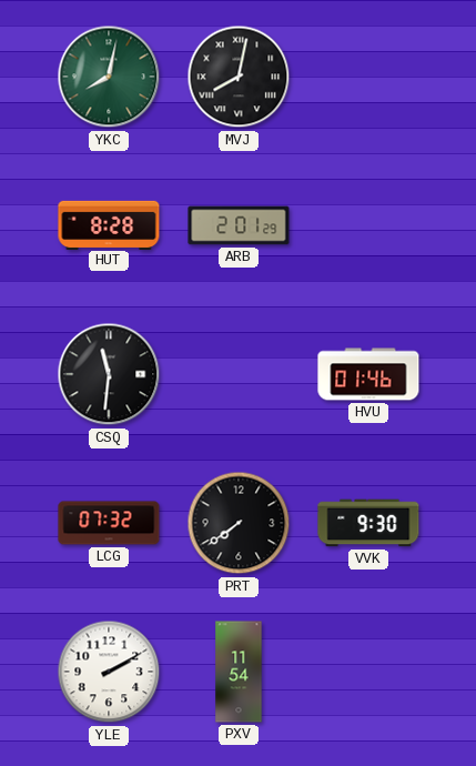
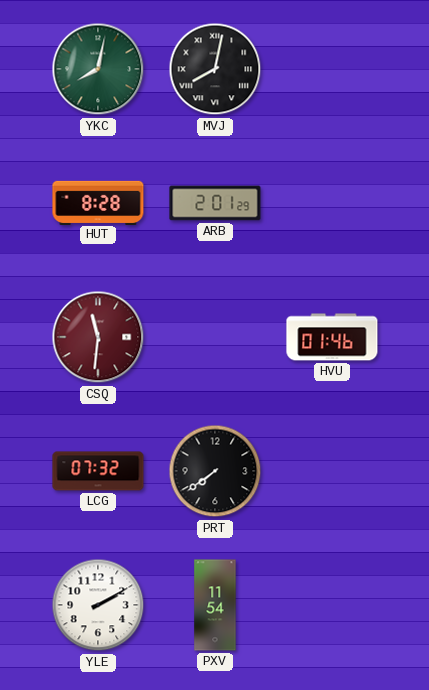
CSQ dial: black -> burgundy
VVK: 9:30 -> none
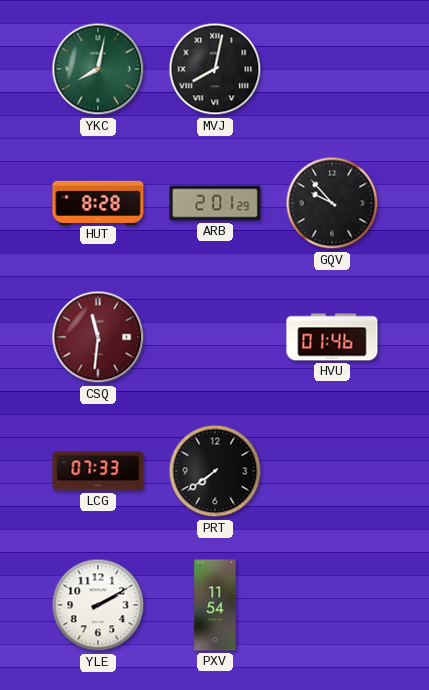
GQV: none -> 9:53
LCG: 07:32 -> 07:33
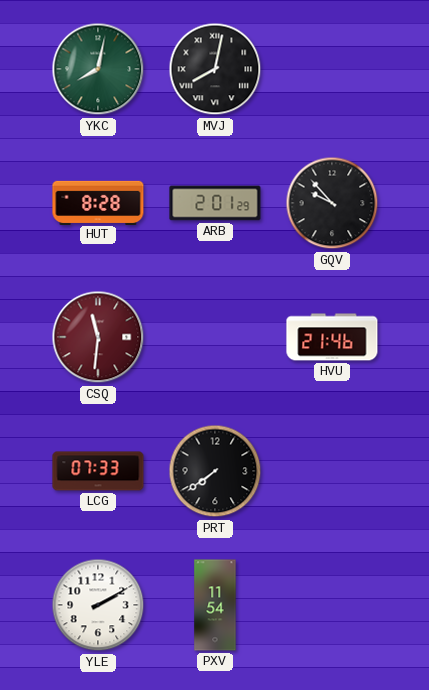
HVU: 01:46 -> 21:46
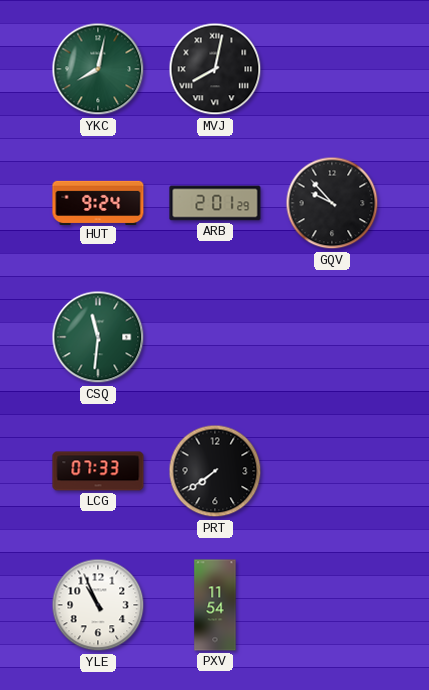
HUT: 8:28 -> 9:24
CSQ dial: burgundy -> green
HVU: 21:46 -> none
YLE: 2:10 -> 10:56
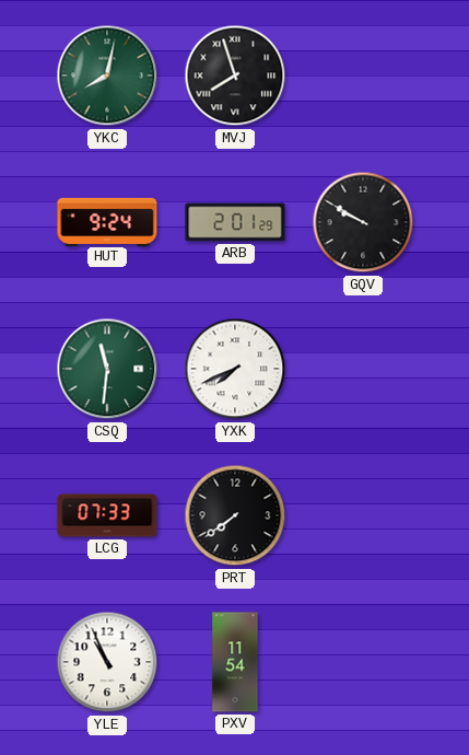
MVJ: 8:02 -> 7:57
GQV: 9:53 -> 9:50
YXK: none -> 7:41
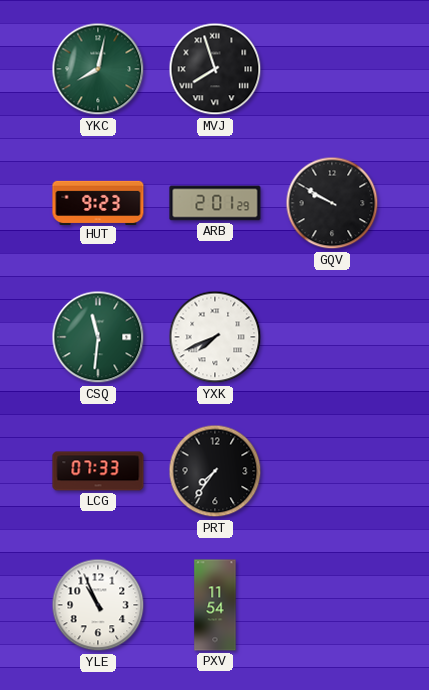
HUT: 9:24 -> 9:23
PRT: 7:39 -> 7:36
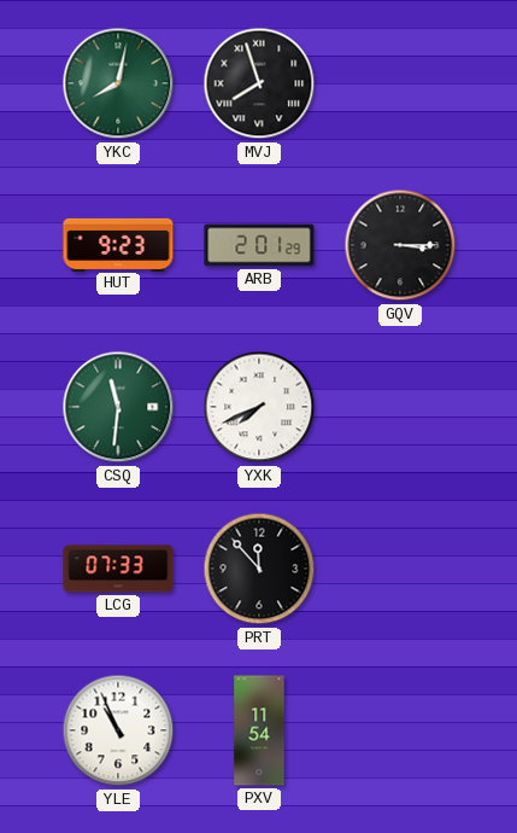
GQV: 9:50 -> 3:15
PRT: 7:36 -> 11:53
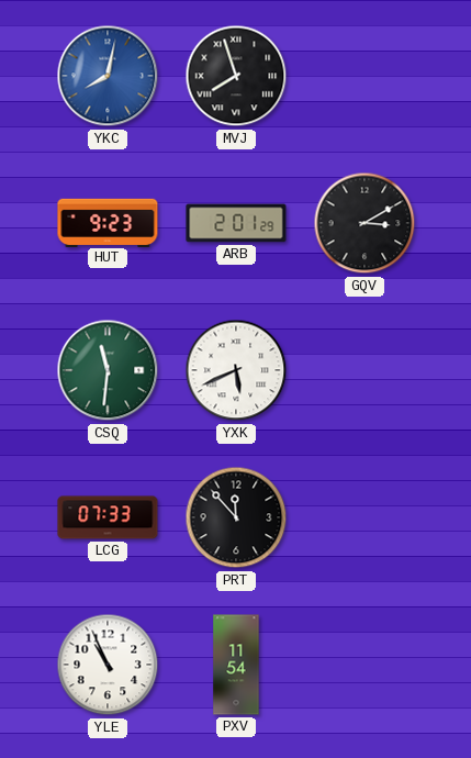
YKC dial: green -> blue
GQV: 3:15 -> 3:10
YXK: 7:41 -> 5:41
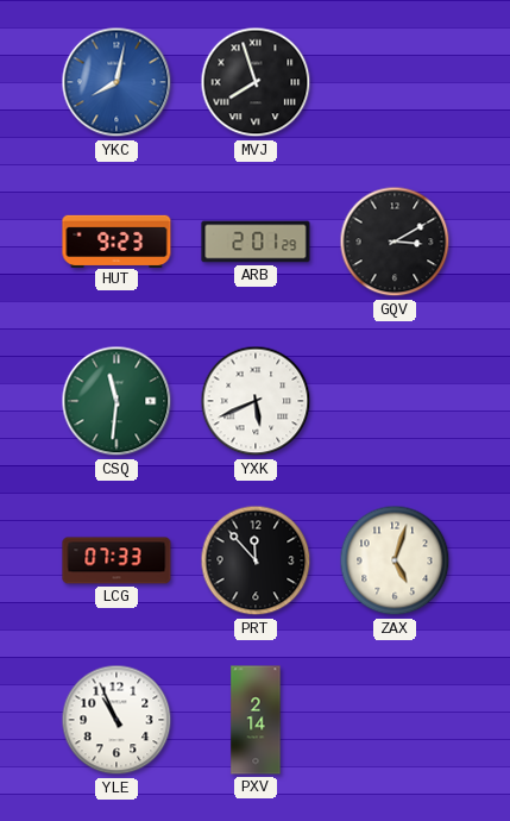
ZAX: none -> 5:03
PXV: 11:54 -> 2:14
